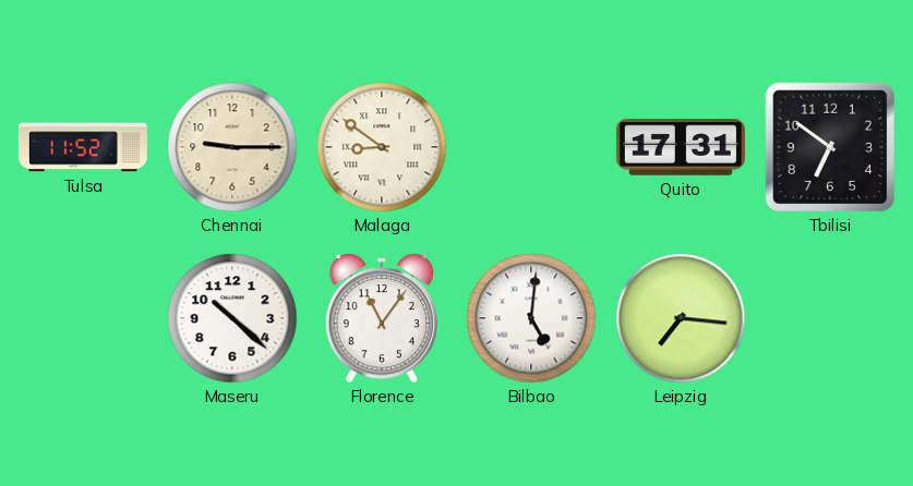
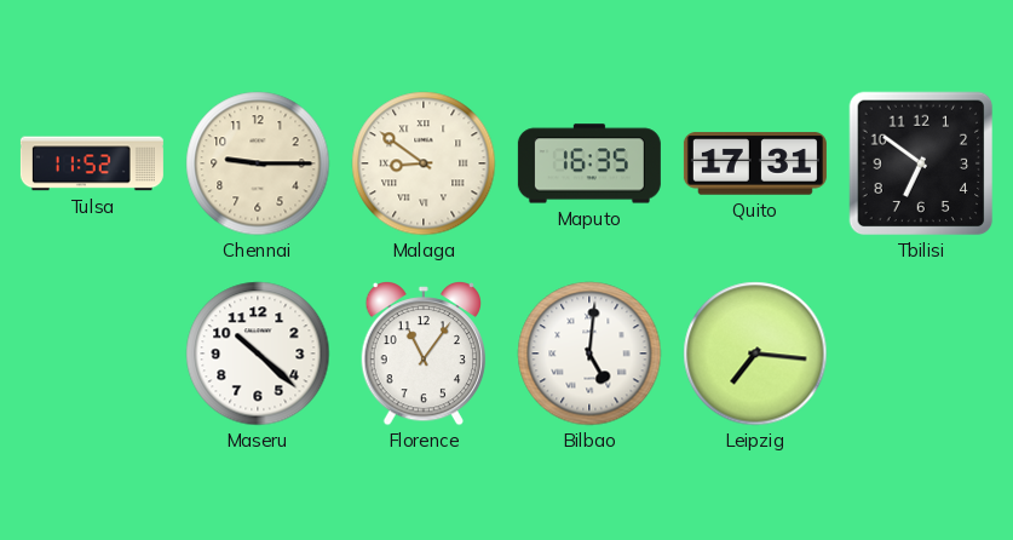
Maputo: none -> 16:35
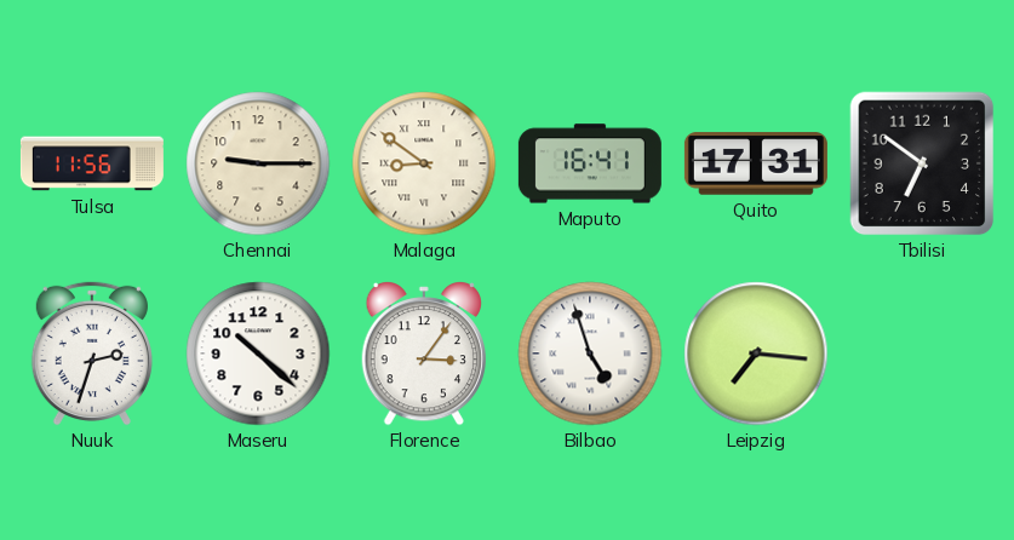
Tulsa: 11:52 -> 11:56
Maputo: 16:35 -> 16:41
Nuuk: none -> 2:33
Florence: 11:06 -> 3:06
Bilbao: 5:01 -> 4:57
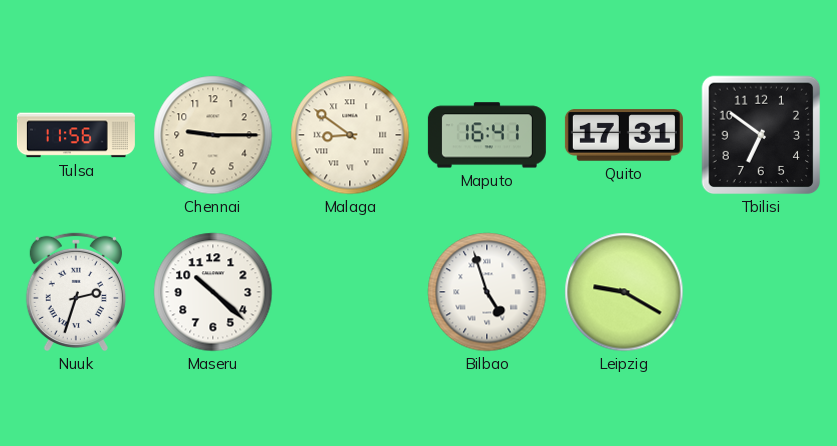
Florence: 3:06 -> none
Leipzig: 7:16 -> 9:20
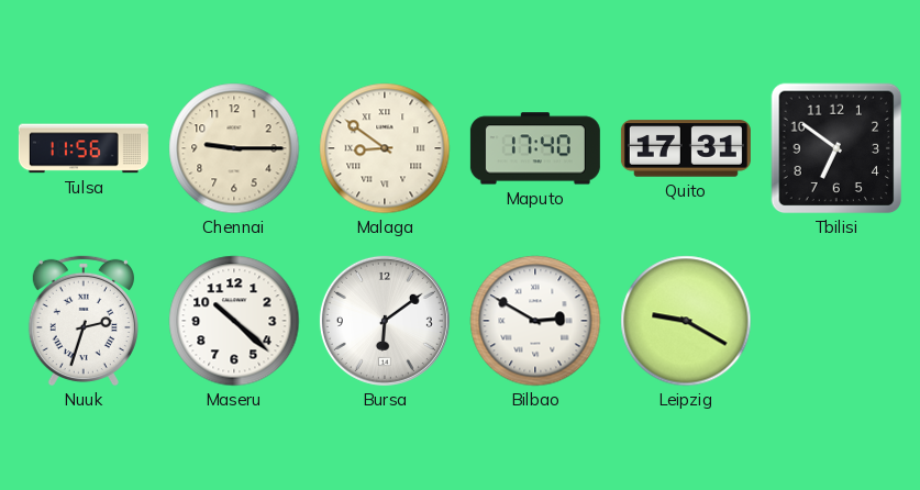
Maputo: 16:41 -> 17:40
Bursa: none -> 6:09
Bilbao: 4:57 -> 2:50
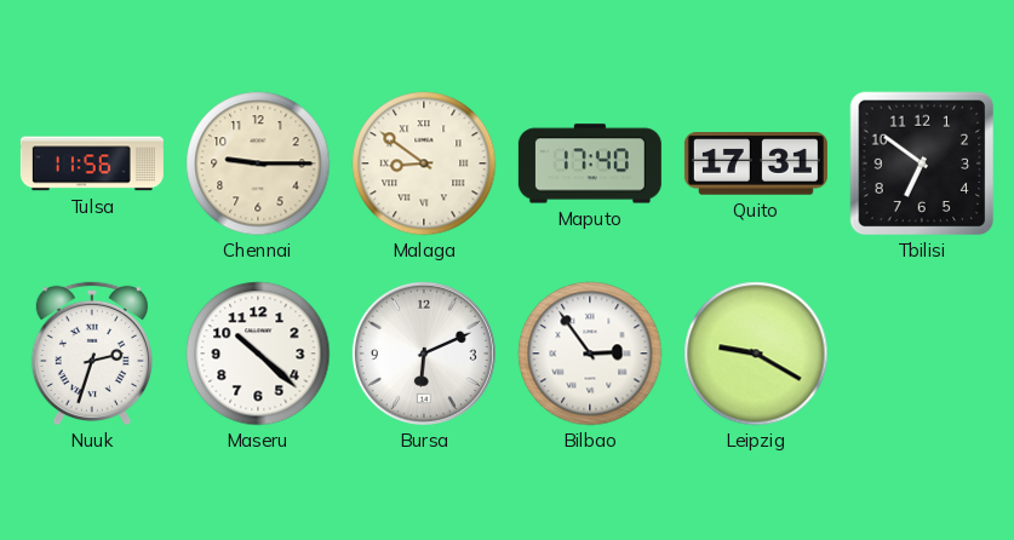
Bursa: 6:09 -> 6:11
Bilbao: 2:50 -> 2:54
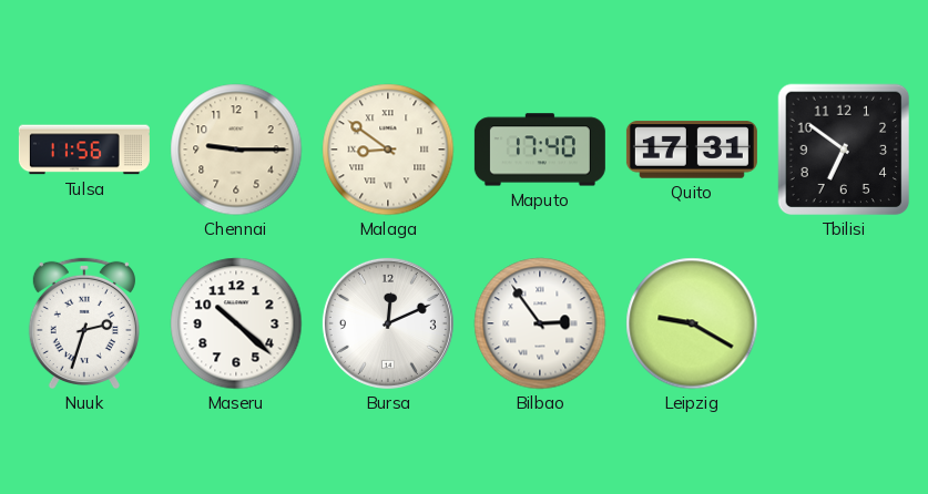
Bursa: 6:11 -> 12:11
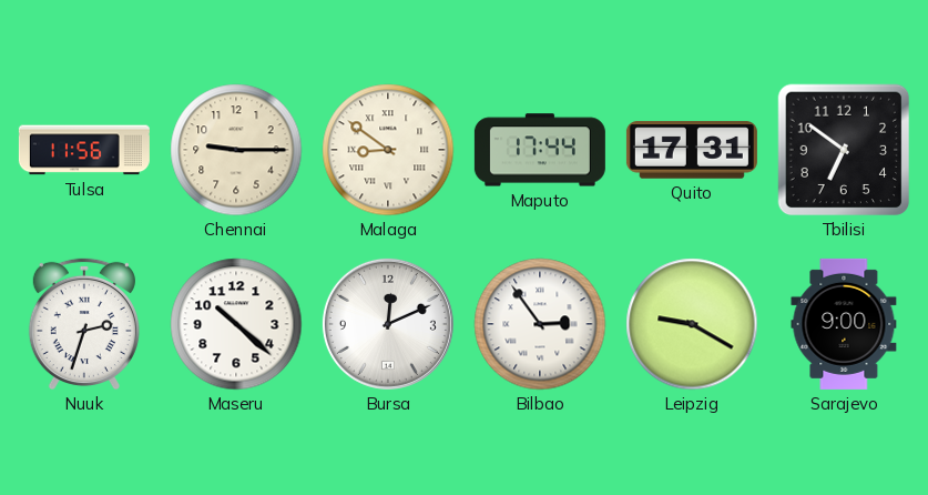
Maputo: 17:40 -> 17:44
Sarajevo: none -> 9:00
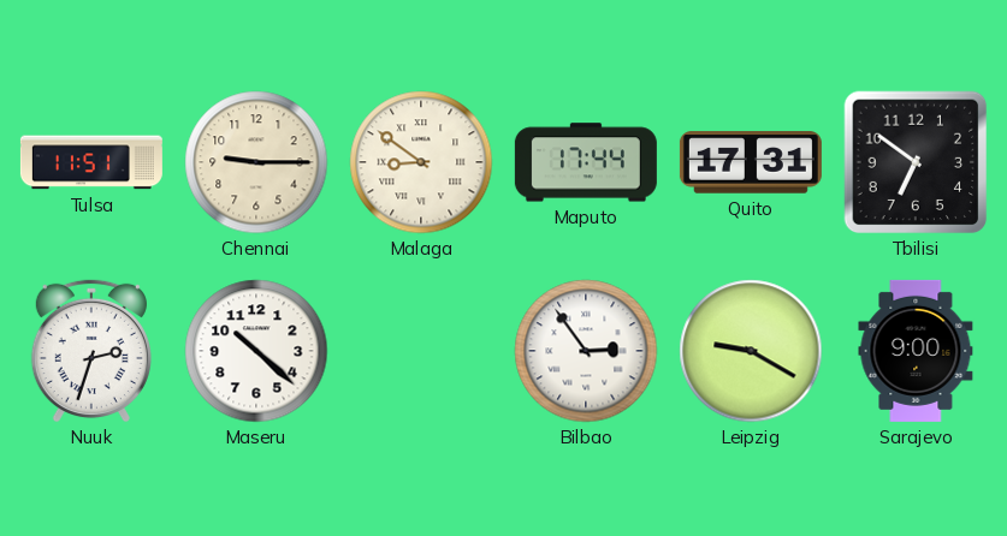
Tulsa: 11:56 -> 11:51
Bursa: 12:11 -> none
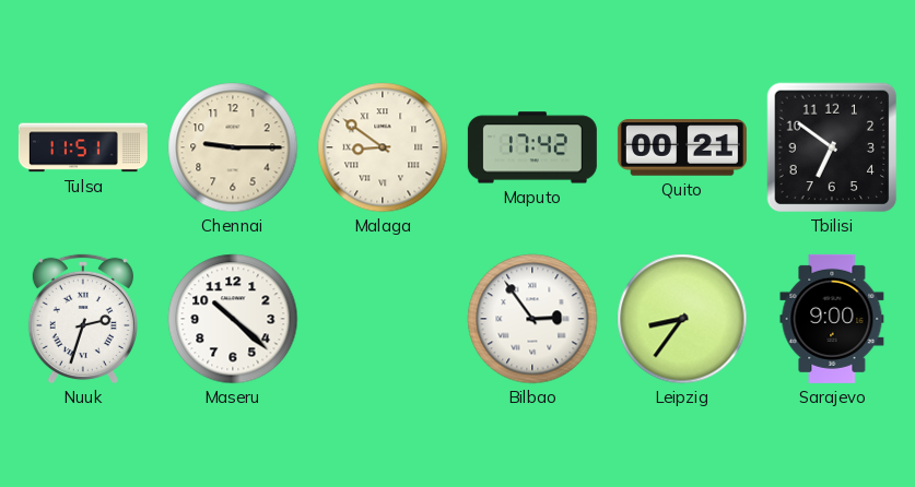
Maputo: 17:44 -> 17:42
Quito: 17:31 -> 00:21
Leipzig: 9:20 -> 8:36
